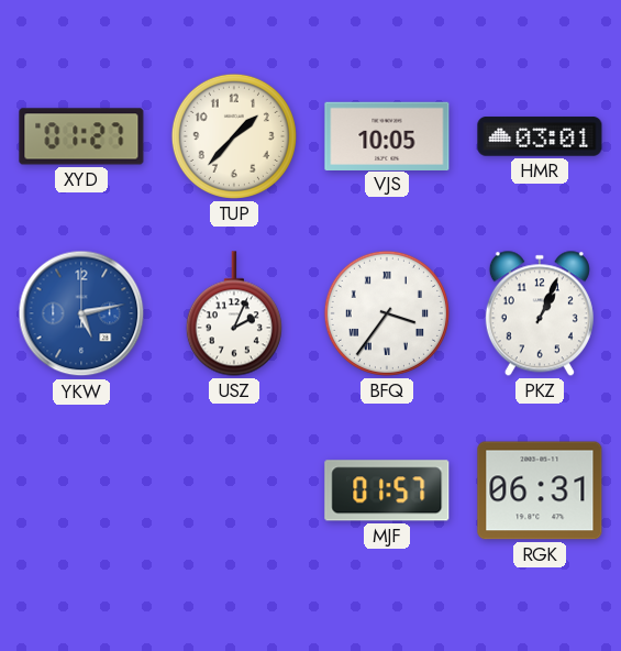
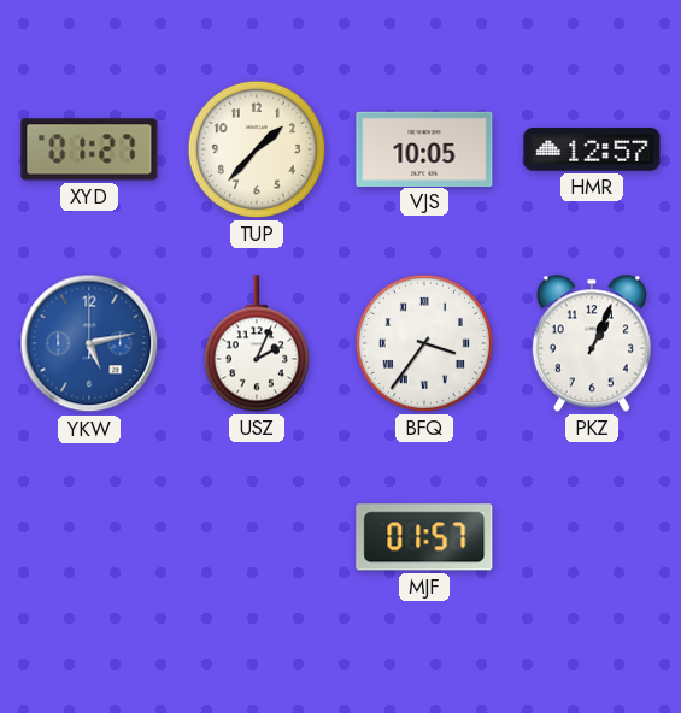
HMR: 03:01 -> 12:57
RGK: 06:31 -> none
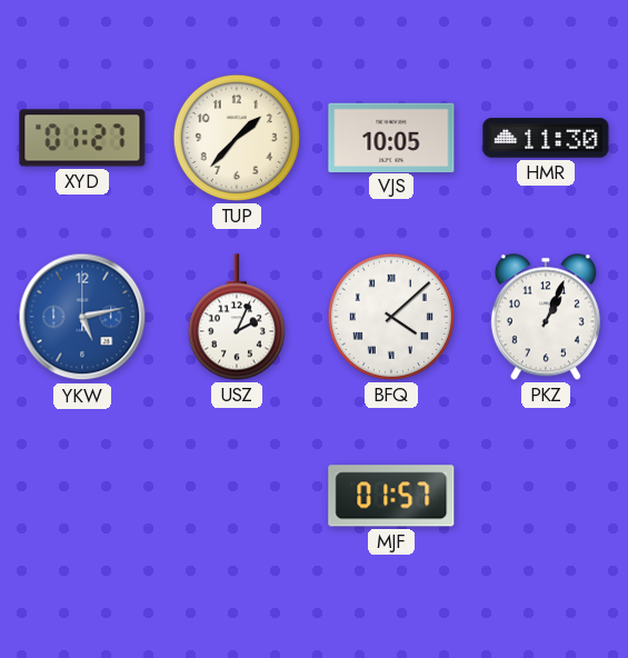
HMR: 12:57 -> 11:30
BFQ: 3:36 -> 4:08
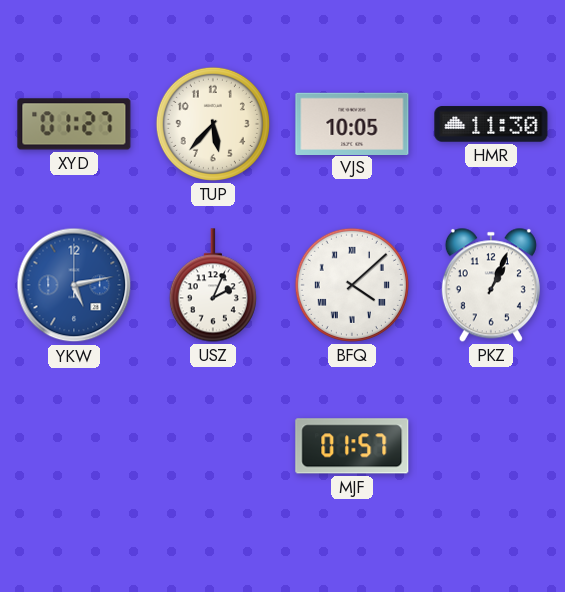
TUP: 1:37 -> 5:37
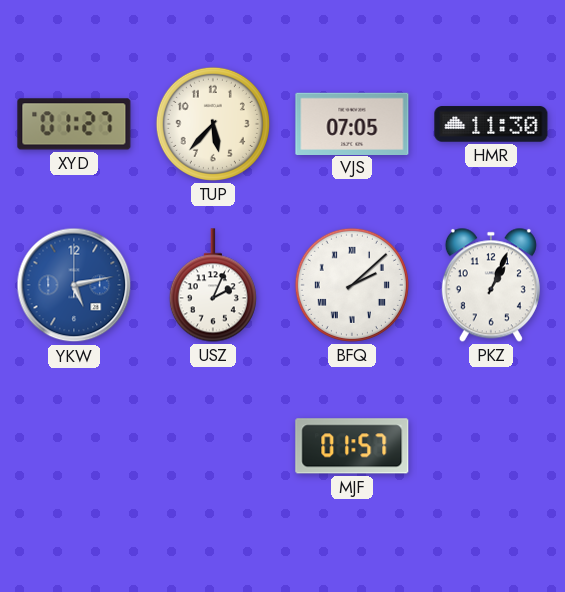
VJS: 10:05 -> 07:05
BFQ: 4:08 -> 2:08
